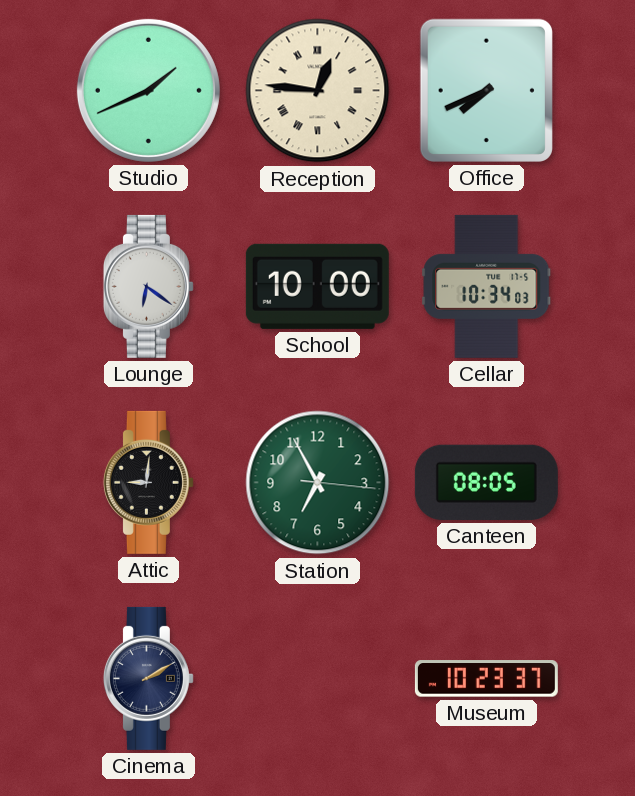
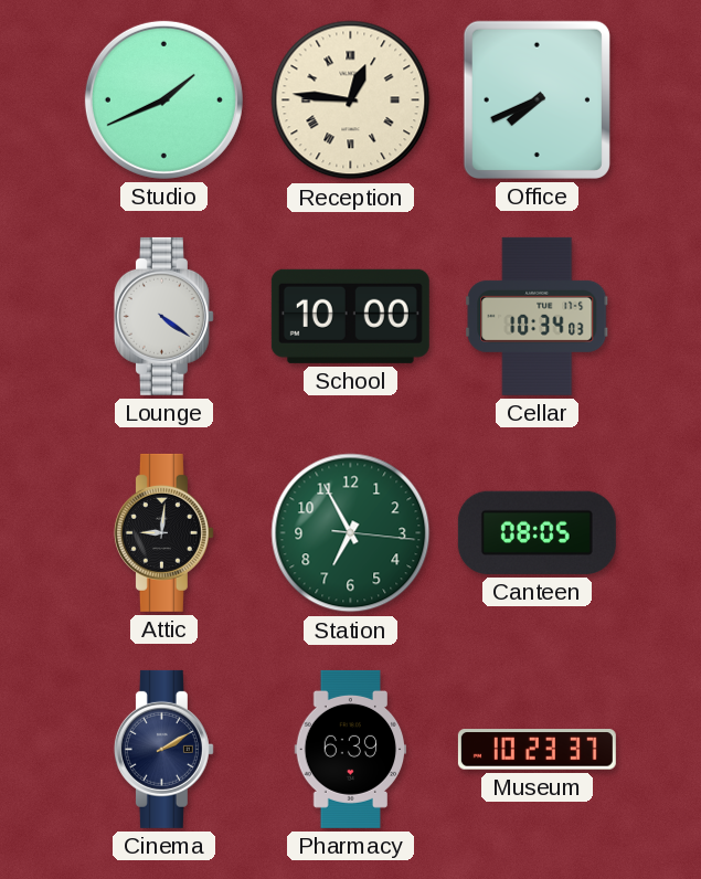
Lounge: 6:21 -> 4:21
Pharmacy: none -> 6:39
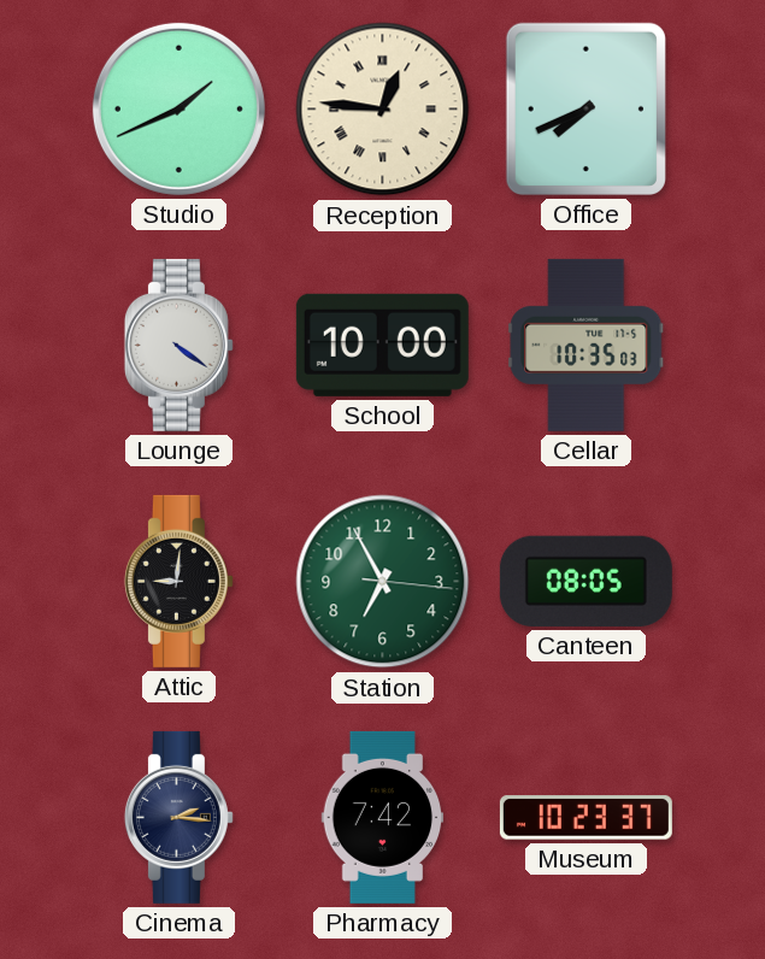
Cellar: 10:34 -> 10:35
Cinema: 2:10 -> 2:16
Pharmacy: 6:39 -> 7:42
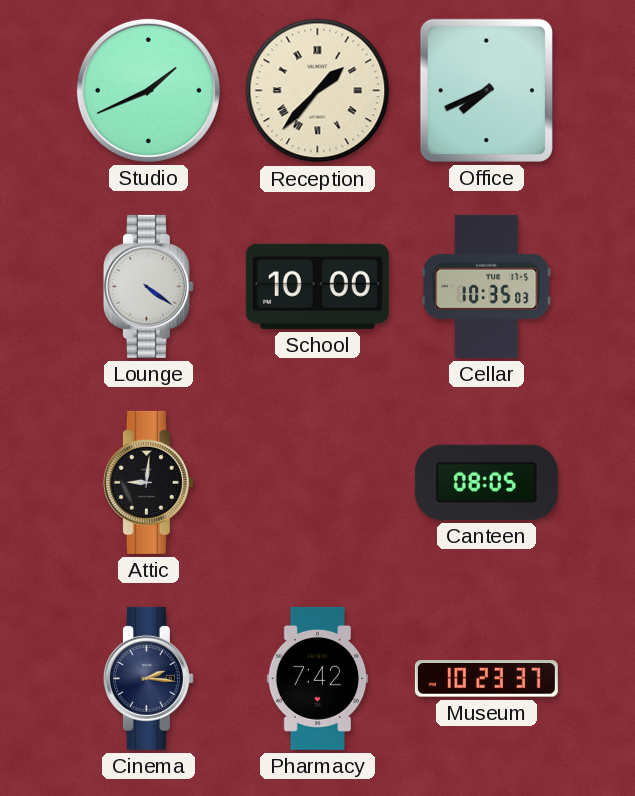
Reception: 12:46 -> 1:37
Station: 6:55 -> none
